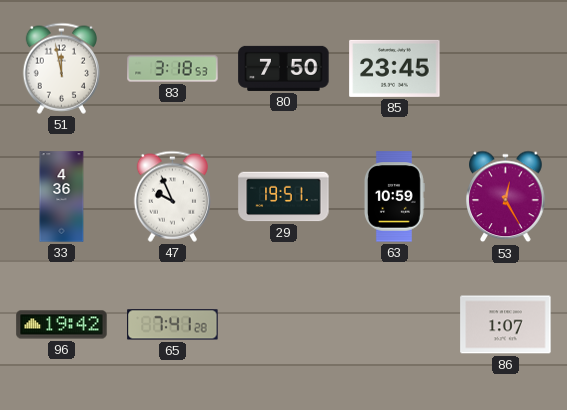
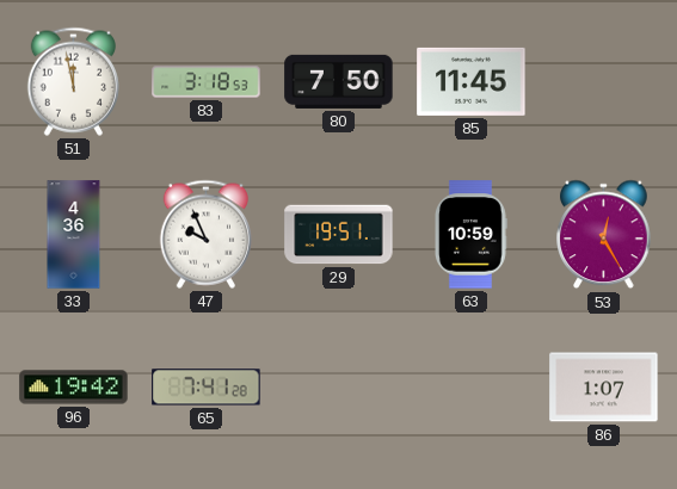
85: 23:45 -> 11:45
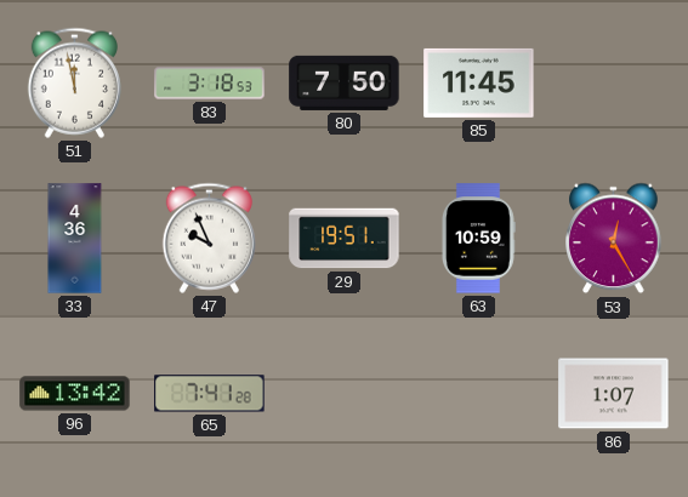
96: 19:42 -> 13:42
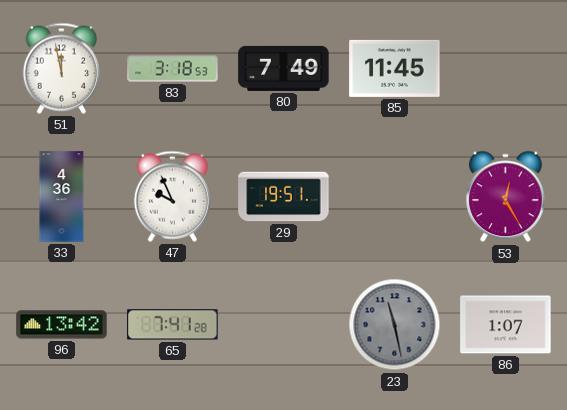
80: 7:50 -> 7:49
63: 10:59 -> none
23: none -> 11:28
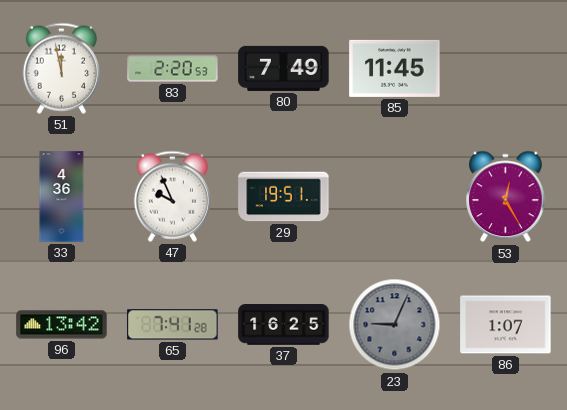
83: 3:18 -> 2:20
37: none -> 16:25
23: 11:28 -> 9:04
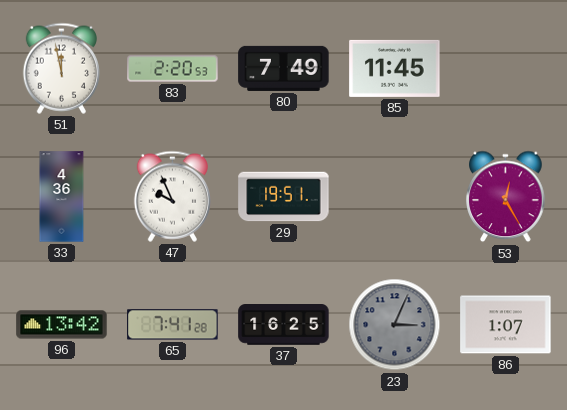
23: 9:04 -> 3:04
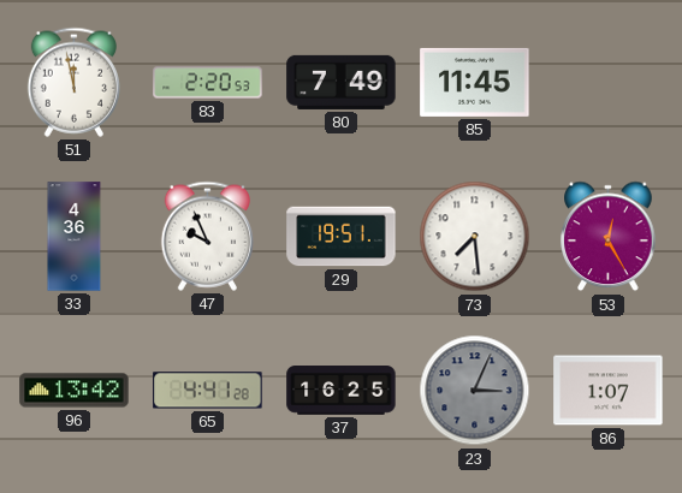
73: none -> 7:29
65: 7:41 -> 4:41
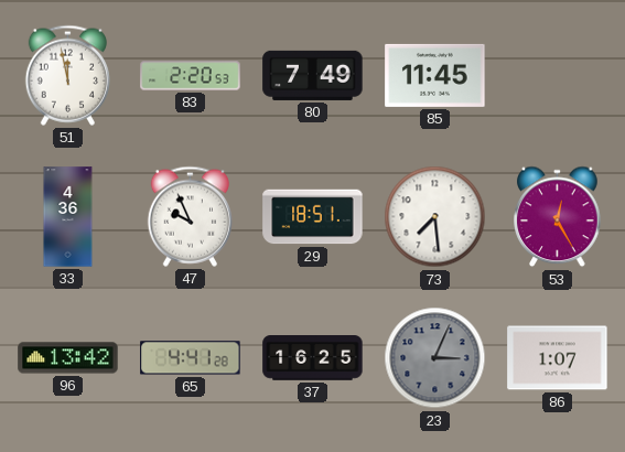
29: 19:51 -> 18:51
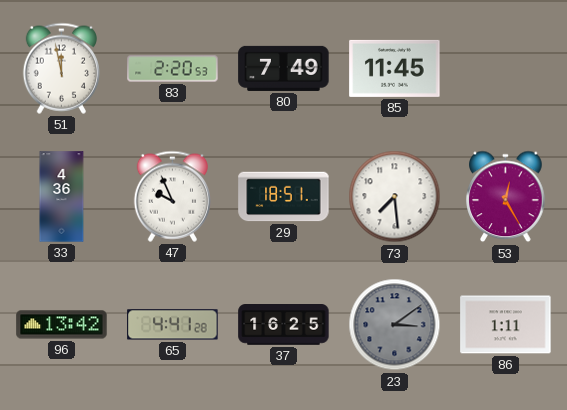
23: 3:04 -> 3:09
86: 1:07 -> 1:11
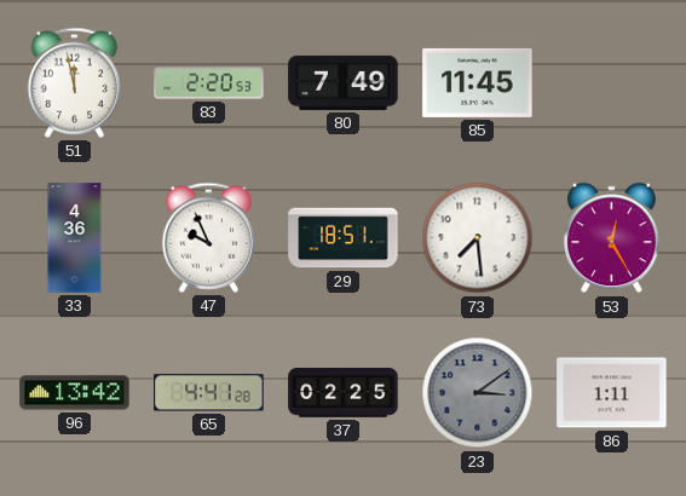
37: 16:25 -> 02:25
